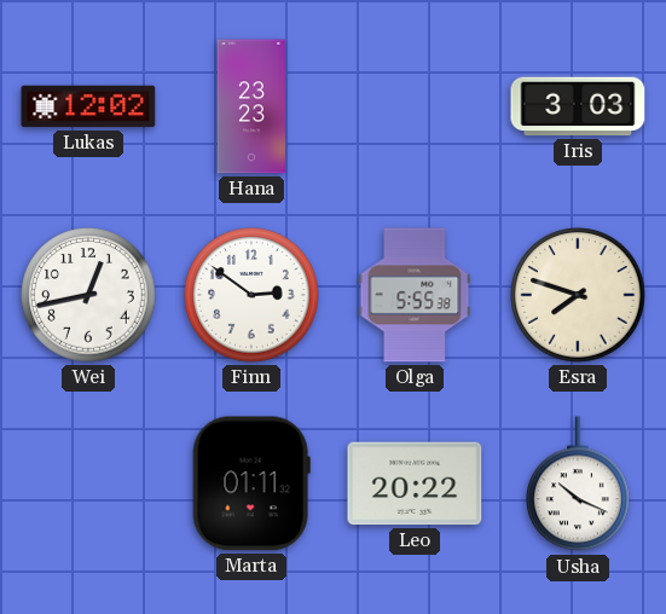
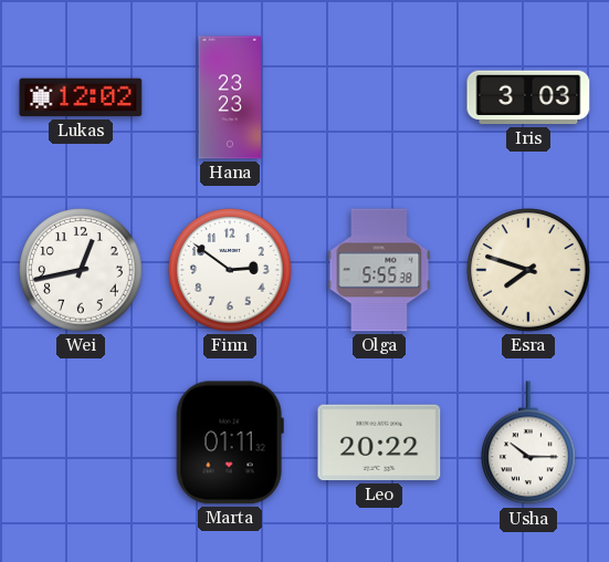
Usha: 10:19 -> 10:15
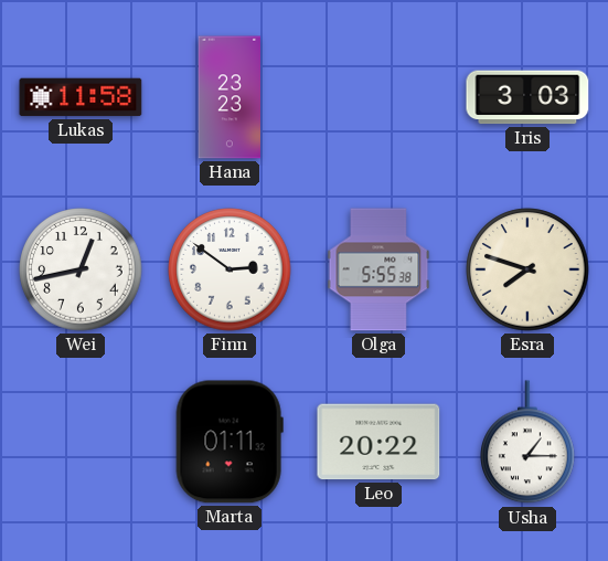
Lukas: 12:02 -> 11:58
Usha: 10:15 -> 1:15
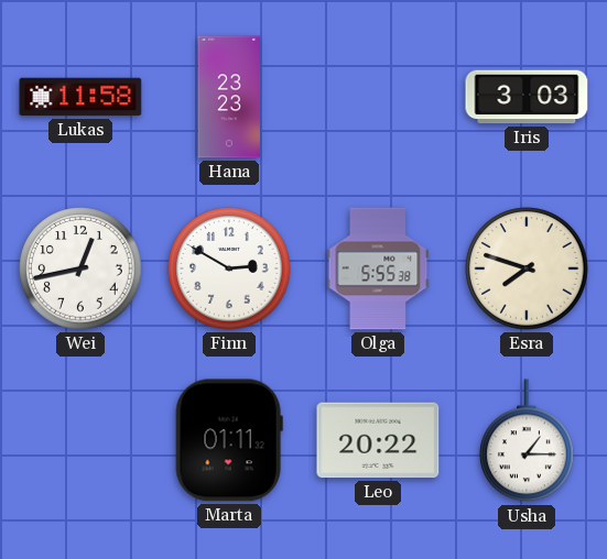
Finn: 2:51 -> 2:50
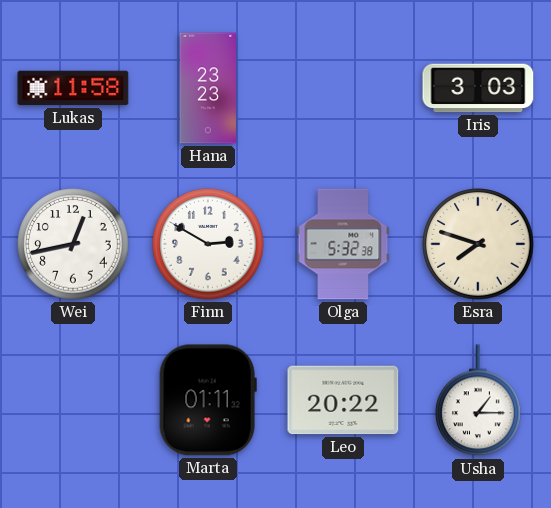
Olga: 5:55 -> 5:32
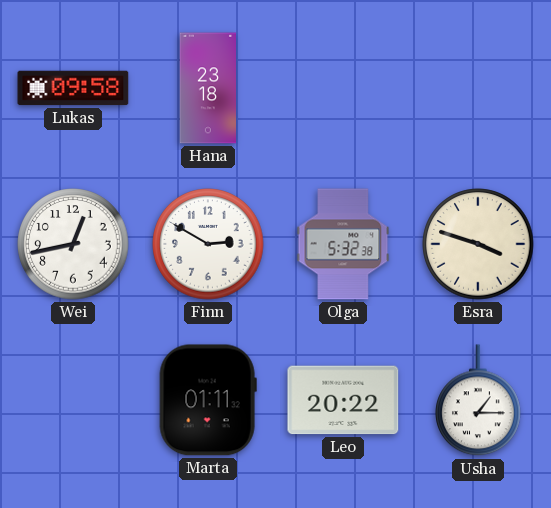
Lukas: 11:58 -> 09:58
Hana: 23:23 -> 23:18
Iris: 3:03 -> none
Esra: 7:48 -> 3:48
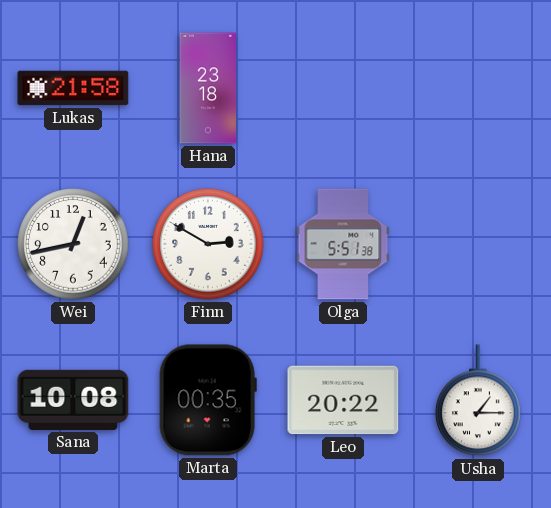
Lukas: 09:58 -> 21:58
Olga: 5:32 -> 5:51
Esra: 3:48 -> none
Sana: none -> 10:08
Marta: 01:11 -> 00:35
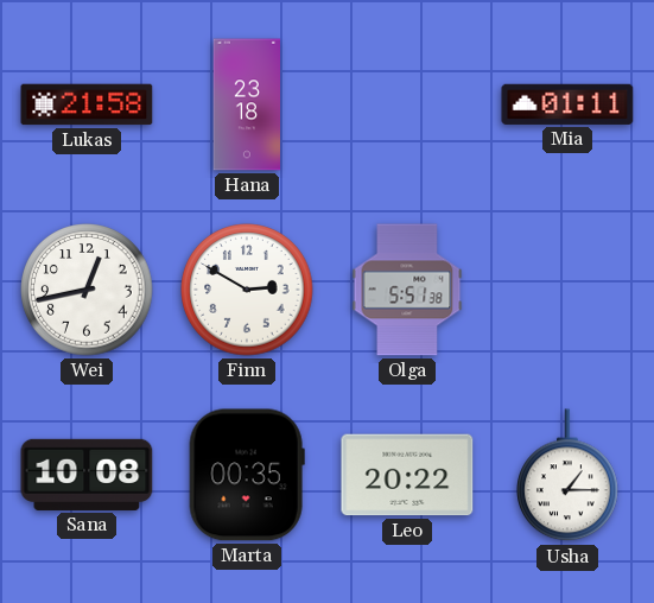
Mia: none -> 01:11
